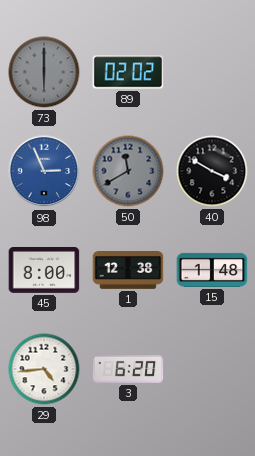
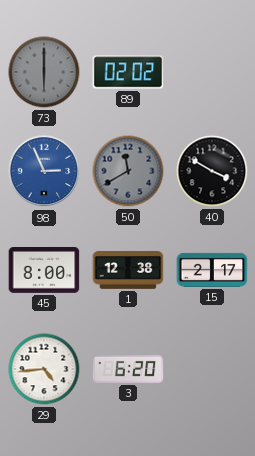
15: 1:48 -> 2:17
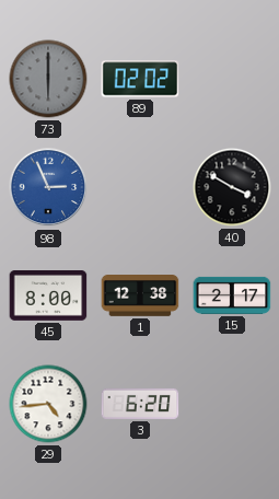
50: 11:40 -> none
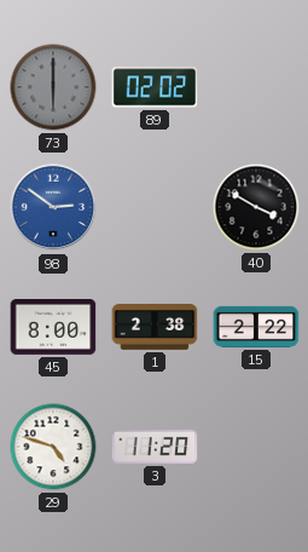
98: 2:56 -> 2:51
1: 12:38 -> 2:38
15: 2:17 -> 2:22
29: 4:44 -> 4:48
3: 6:20 -> 11:20
